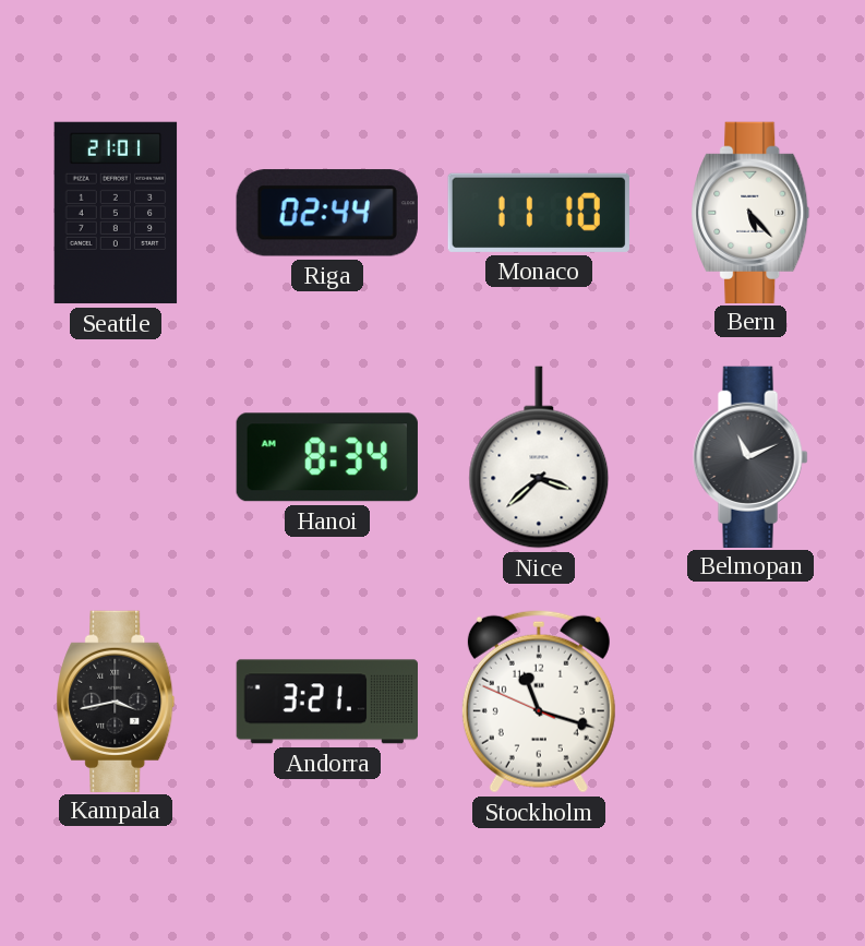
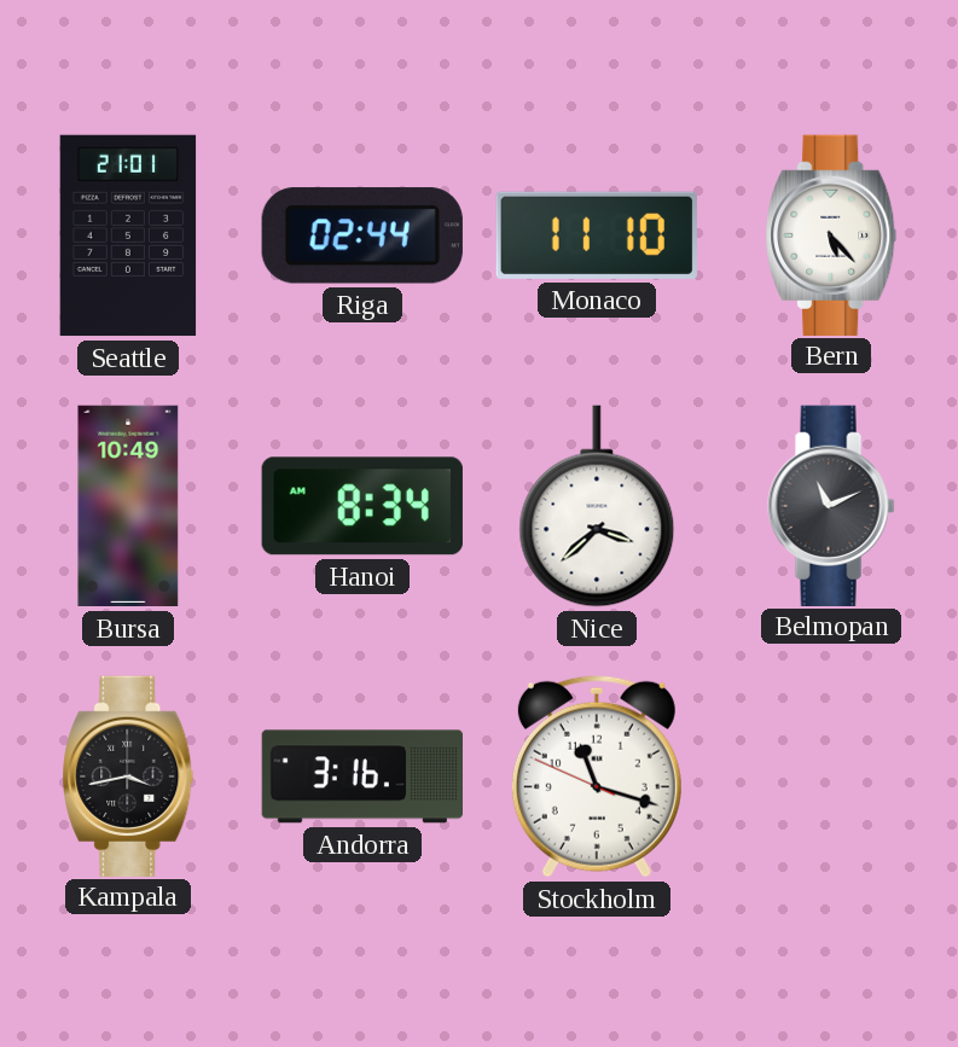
Bursa: none -> 10:49
Andorra: 3:21 -> 3:16
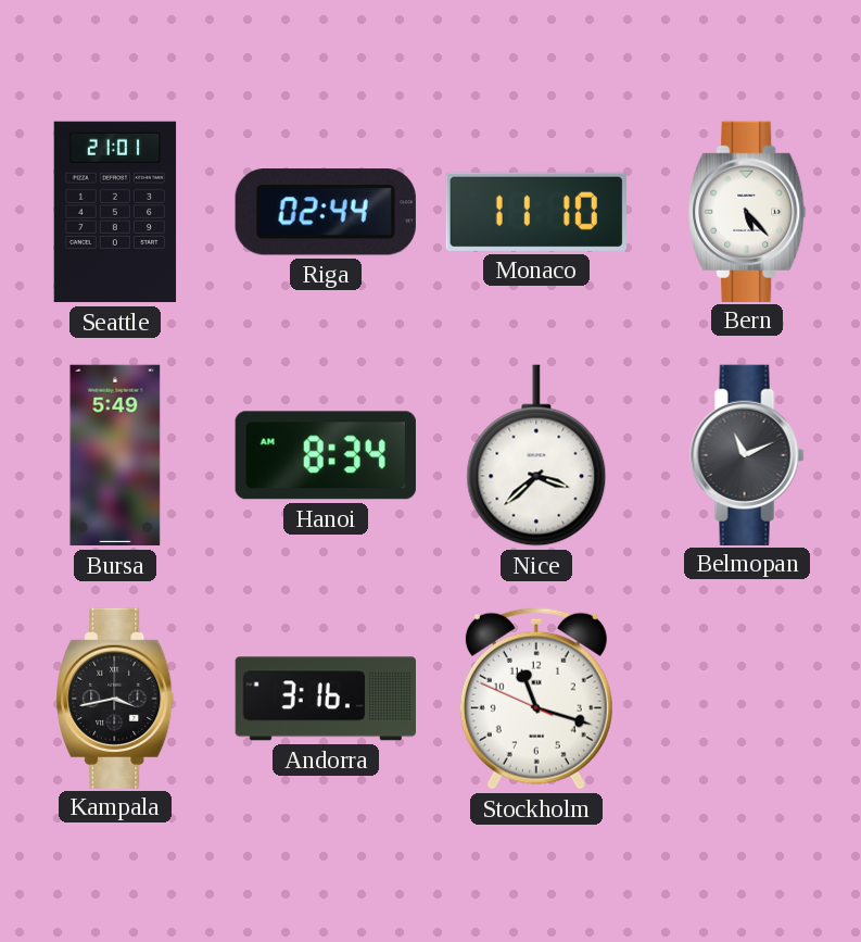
Bursa: 10:49 -> 5:49
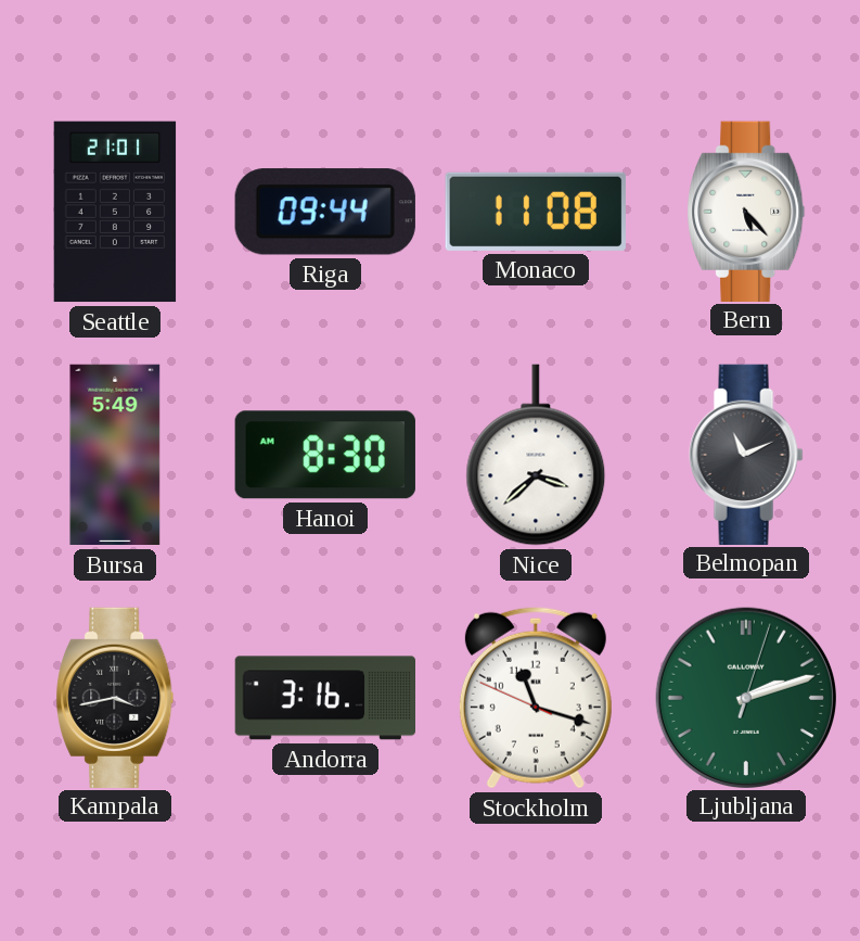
Riga: 02:44 -> 09:44
Monaco: 11:10 -> 11:08
Hanoi: 8:34 -> 8:30
Ljubljana: none -> 2:12
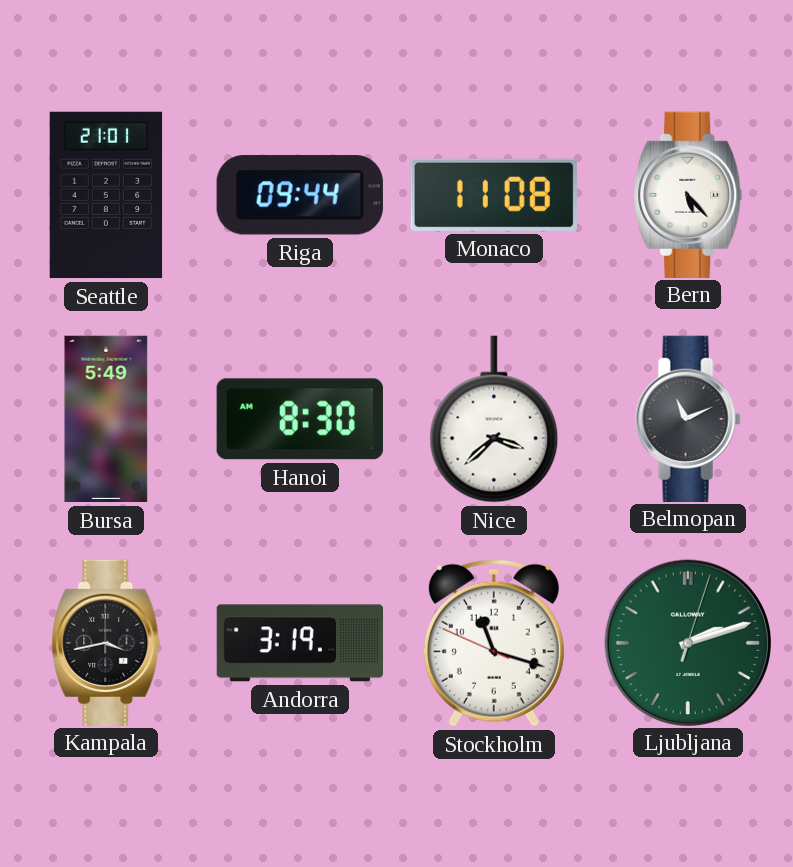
Andorra: 3:16 -> 3:19
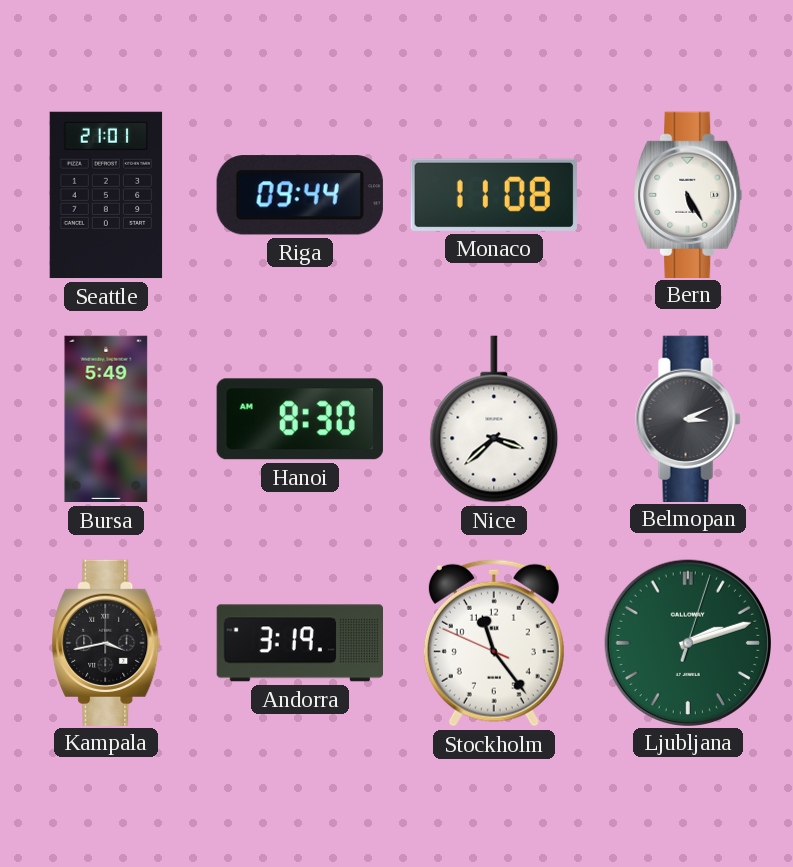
Bern: 5:23 -> 5:25
Belmopan: 11:11 -> 3:11
Stockholm: 11:17 -> 11:23
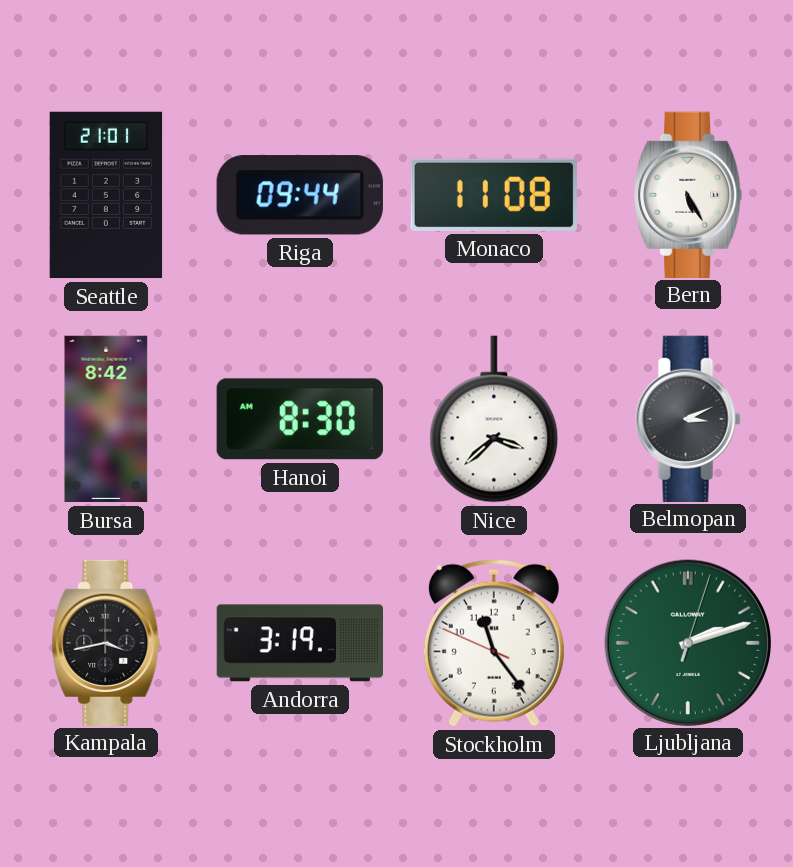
Bursa: 5:49 -> 8:42
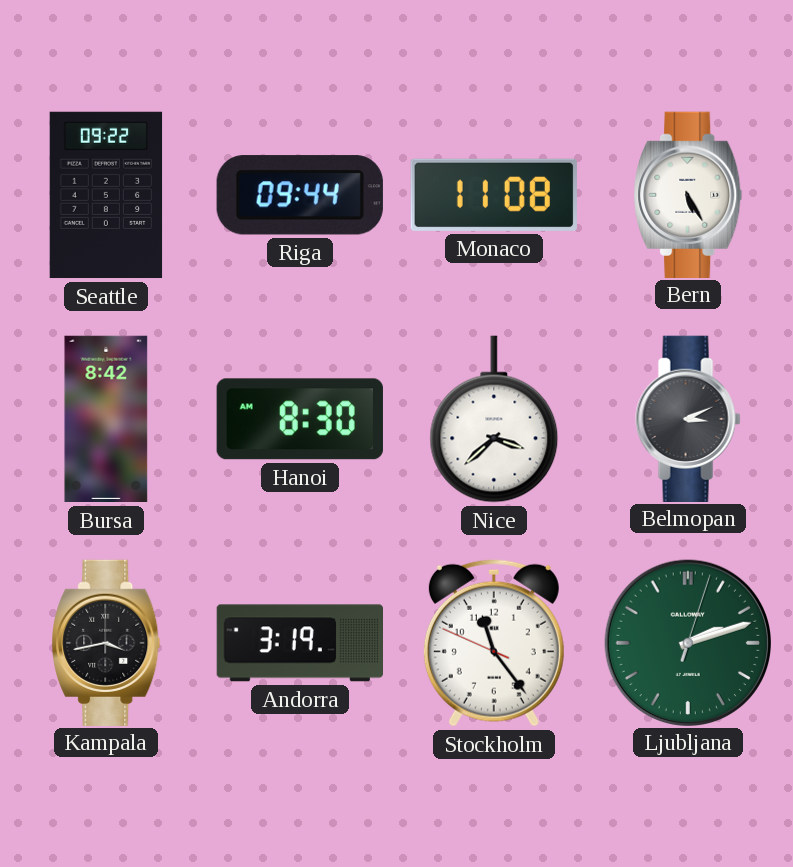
Seattle: 21:01 -> 09:22
